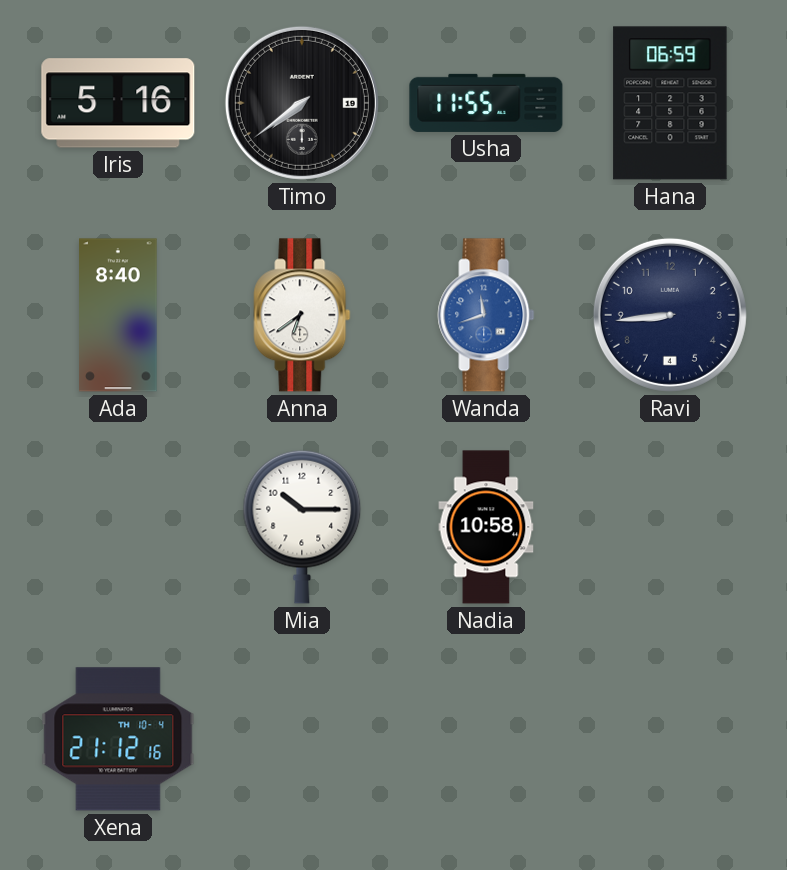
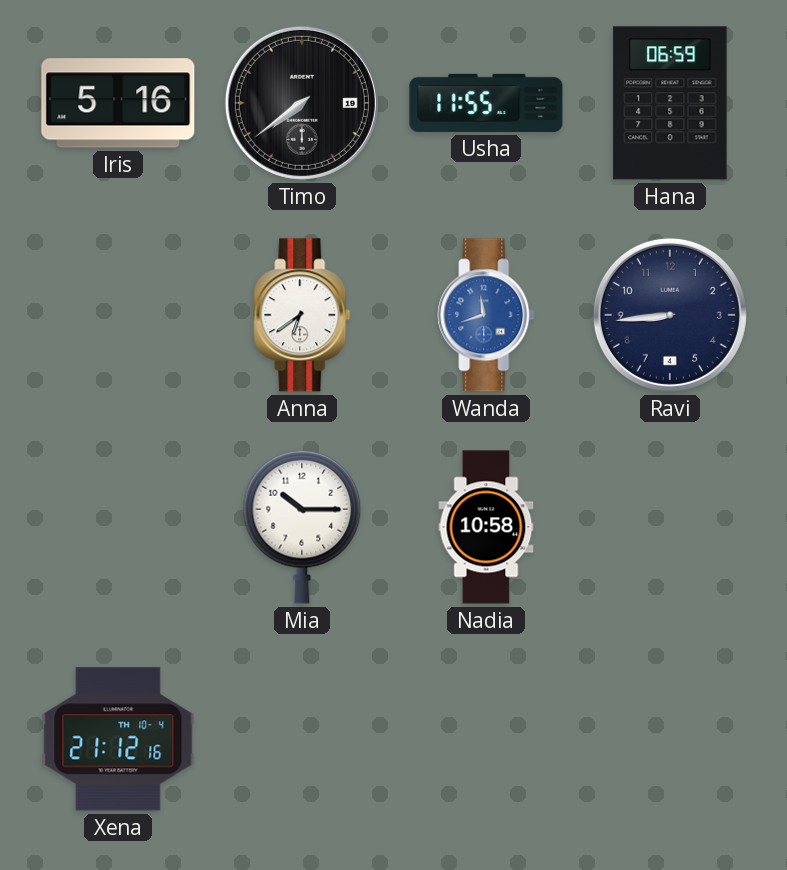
Ada: 8:40 -> none
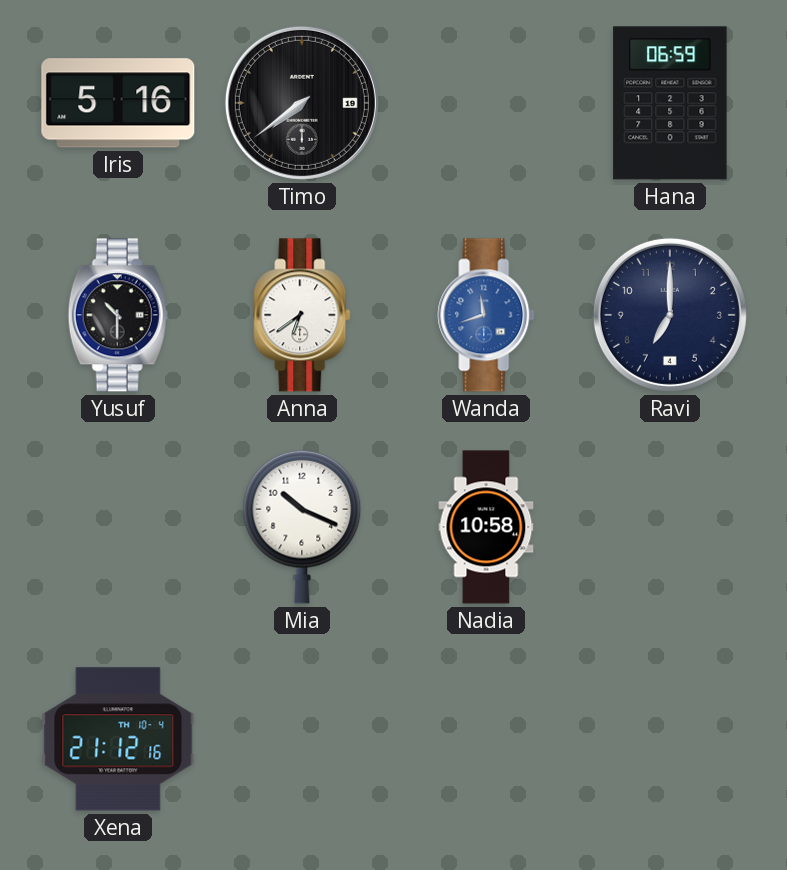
Usha: 11:55 -> none
Yusuf: none -> 10:30
Ravi: 8:44 -> 7:00
Mia: 10:15 -> 10:19
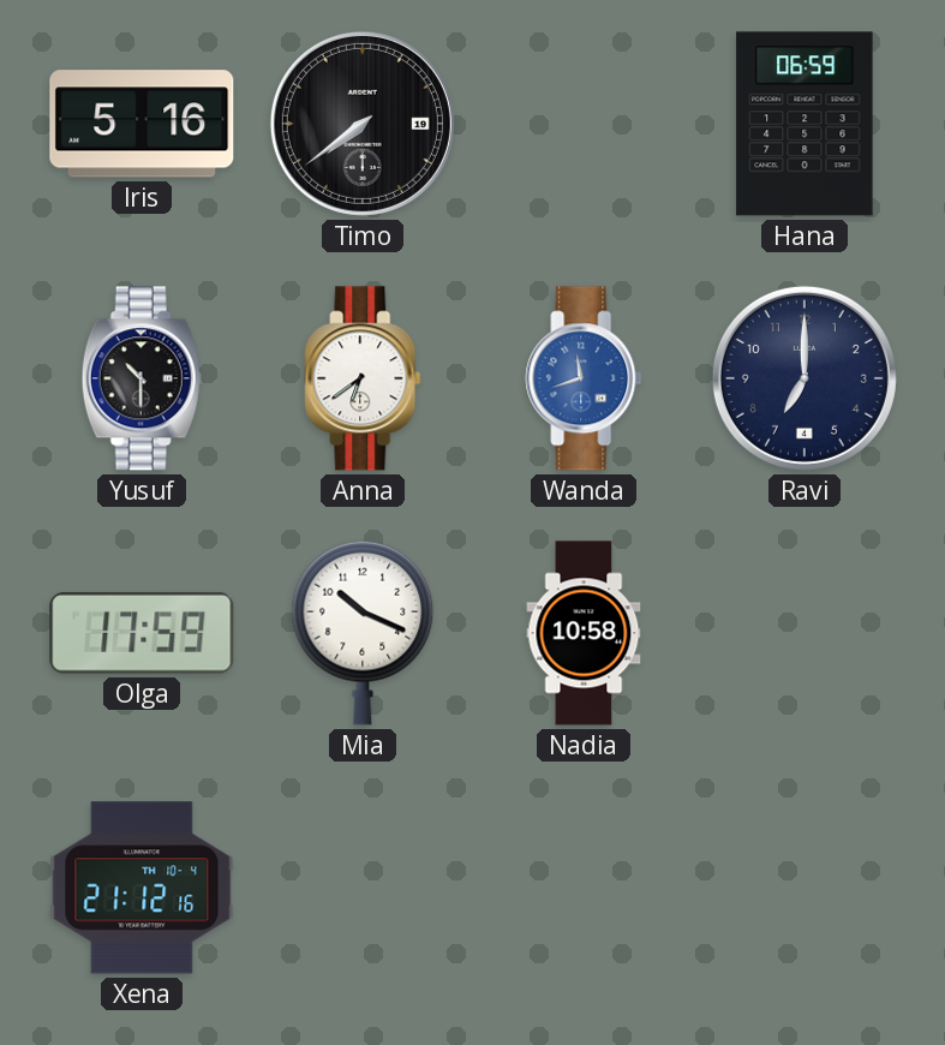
Olga: none -> 17:59
